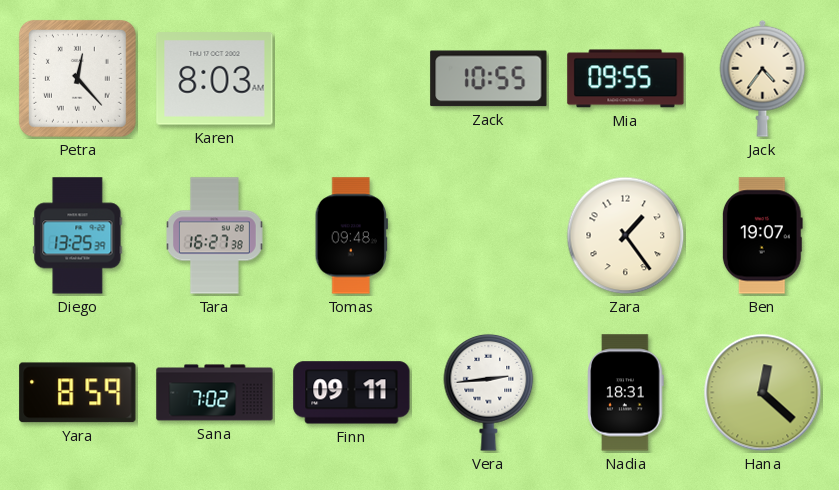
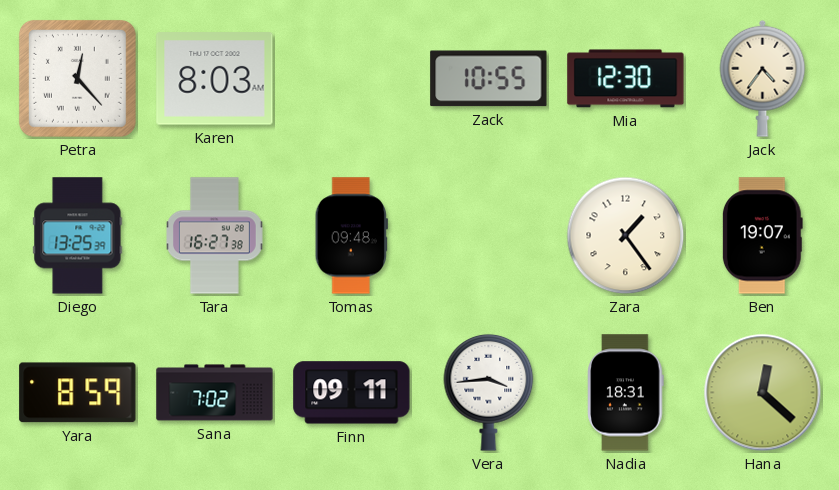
Mia: 09:55 -> 12:30
Vera: 2:44 -> 3:44
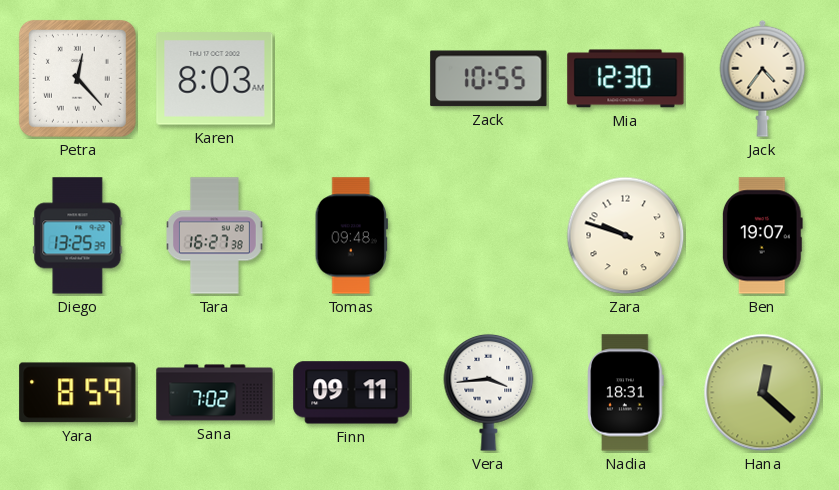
Zara: 1:24 -> 9:48
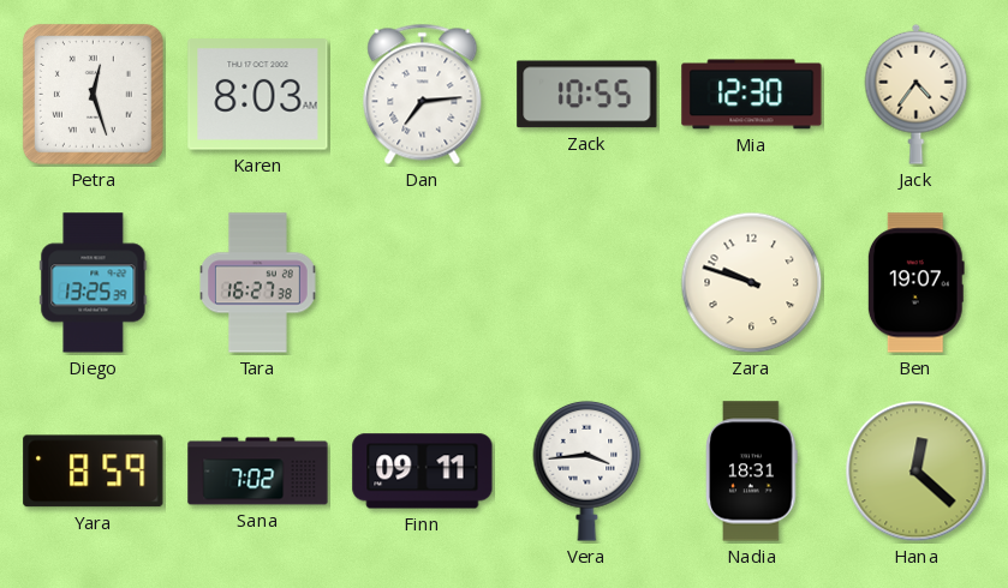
Petra: 12:23 -> 12:27
Dan: none -> 7:14
Tomas: 09:48 -> none
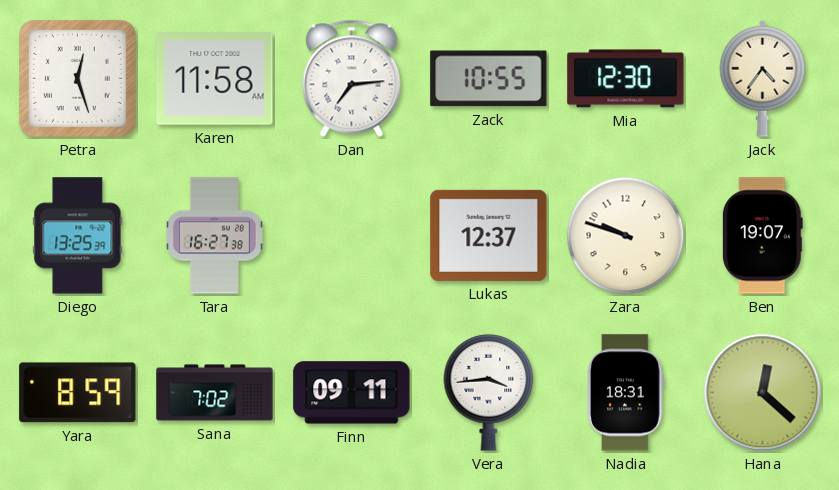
Karen: 8:03 -> 11:58
Lukas: none -> 12:37
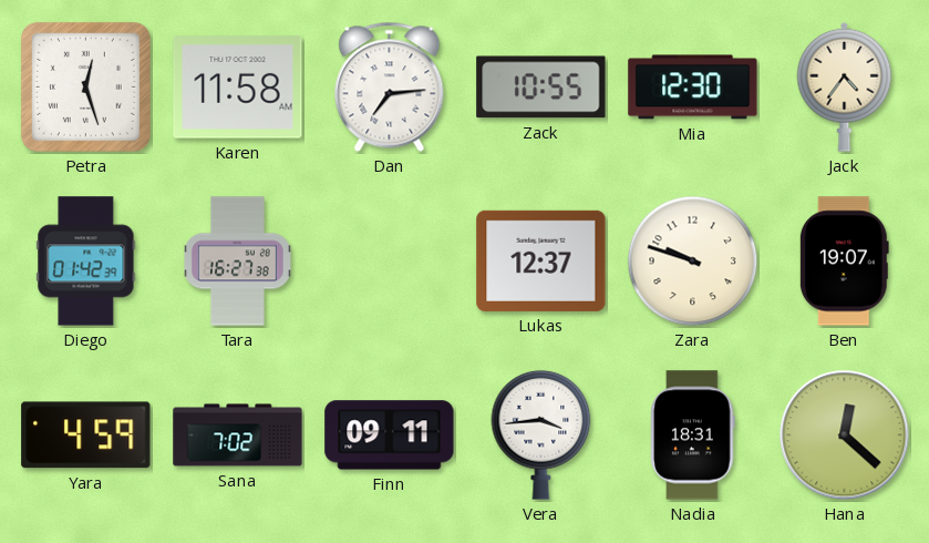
Diego: 13:25 -> 01:42
Yara: 8:59 -> 4:59
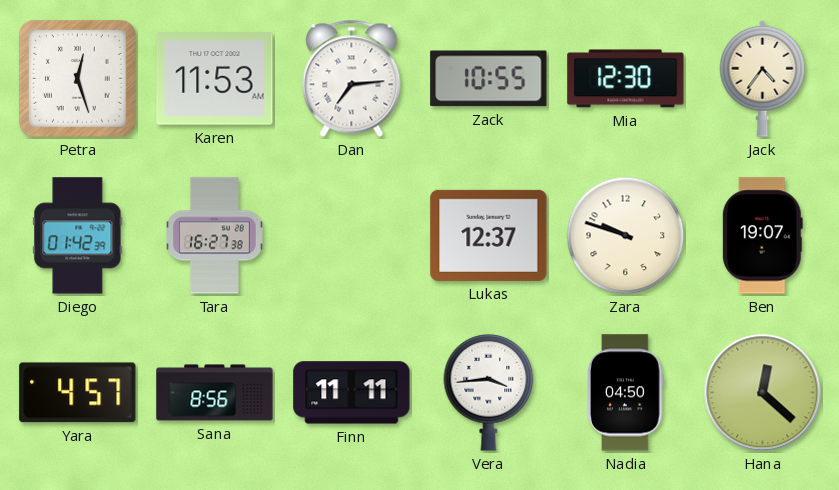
Karen: 11:58 -> 11:53
Yara: 4:59 -> 4:57
Sana: 7:02 -> 8:56
Finn: 09:11 -> 11:11
Nadia: 18:31 -> 04:50
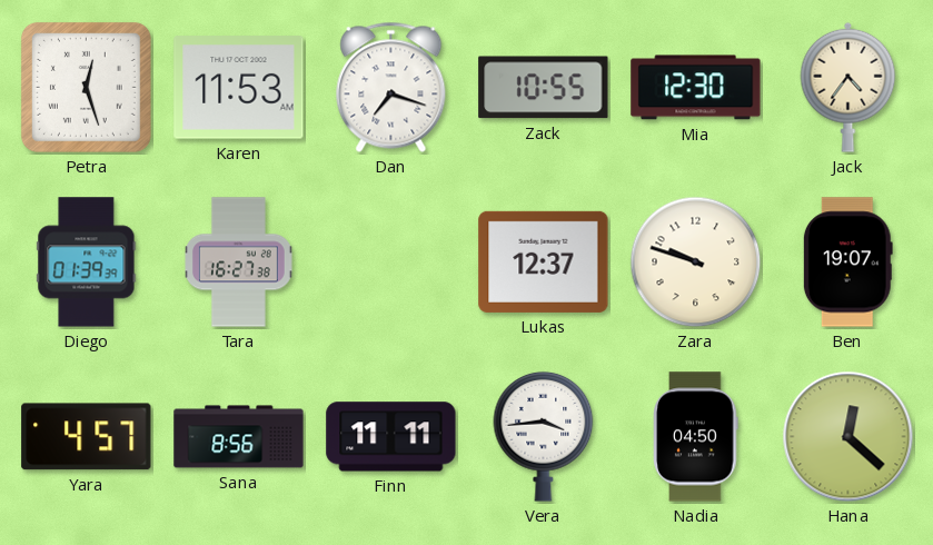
Dan: 7:14 -> 7:18
Diego: 01:42 -> 01:39
